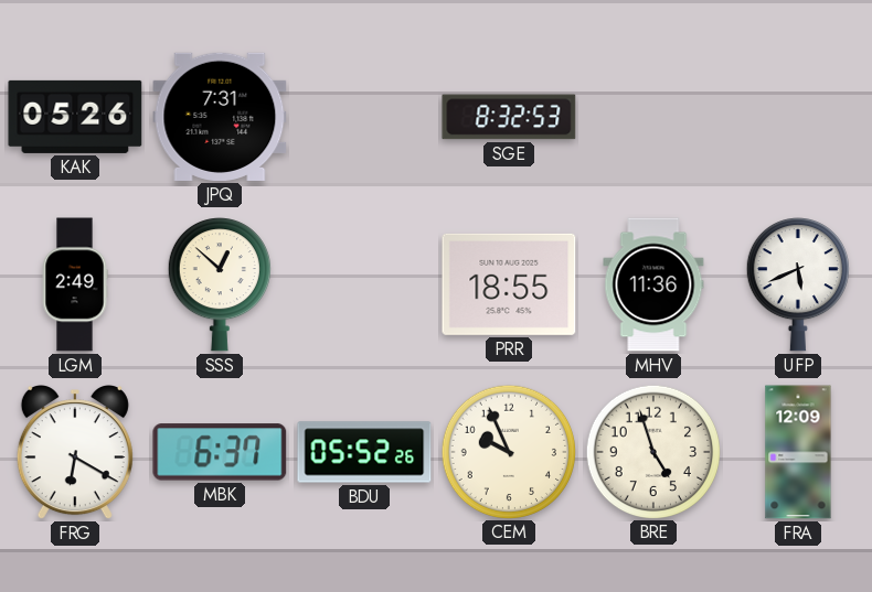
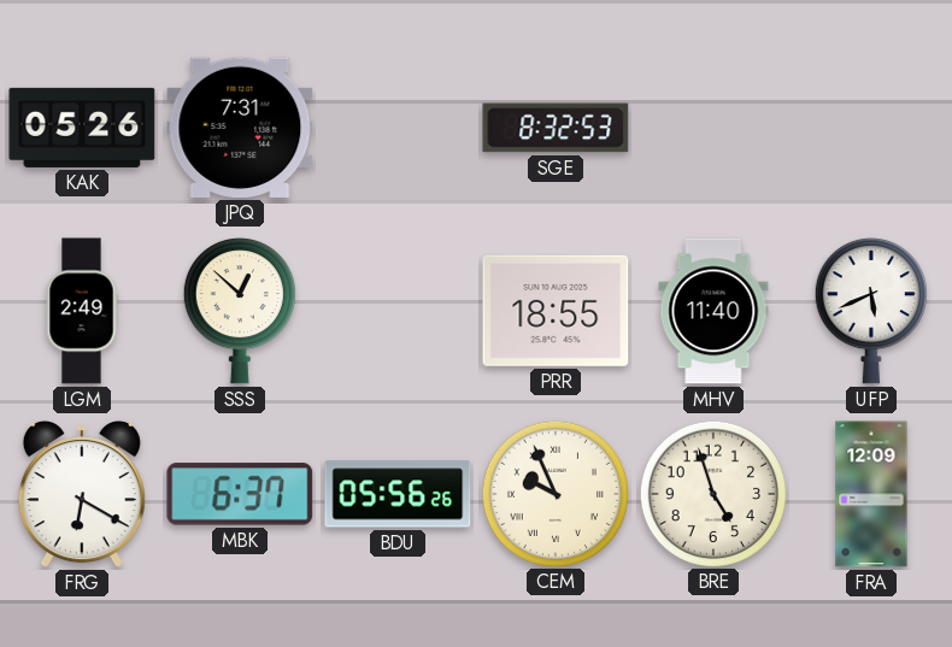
MHV: 11:36 -> 11:40
BDU: 05:52 -> 05:56
CEM numerals: Arabic -> Roman
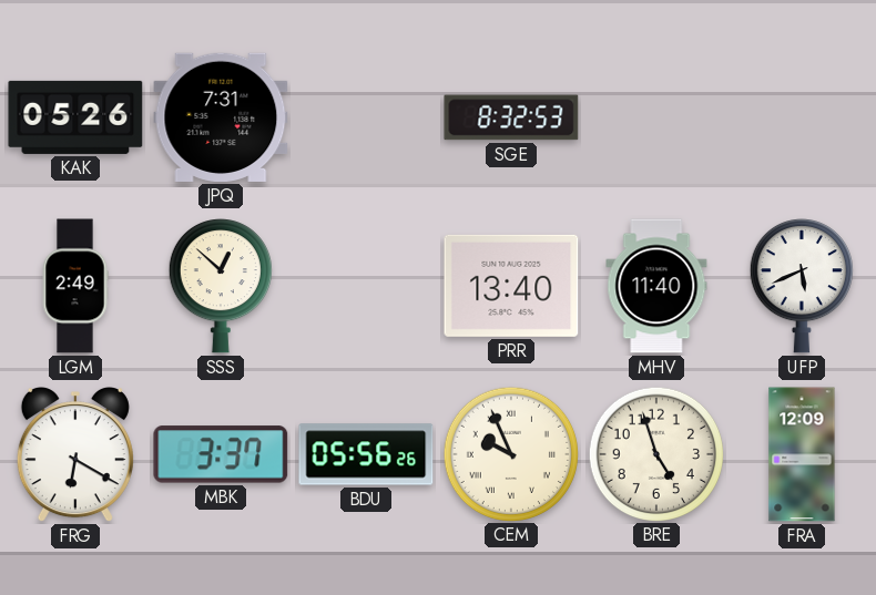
PRR: 18:55 -> 13:40
MBK: 6:37 -> 3:37
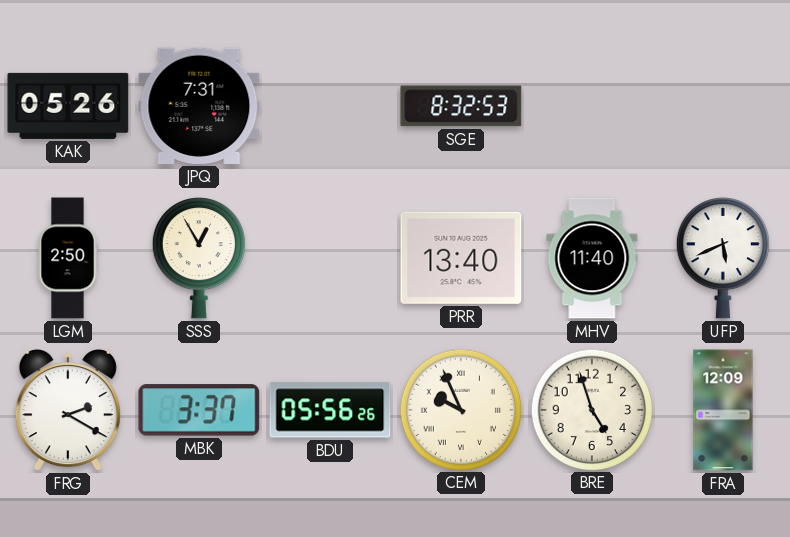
LGM: 2:49 -> 2:50
SSS: 12:52 -> 12:55
FRG: 6:20 -> 2:20
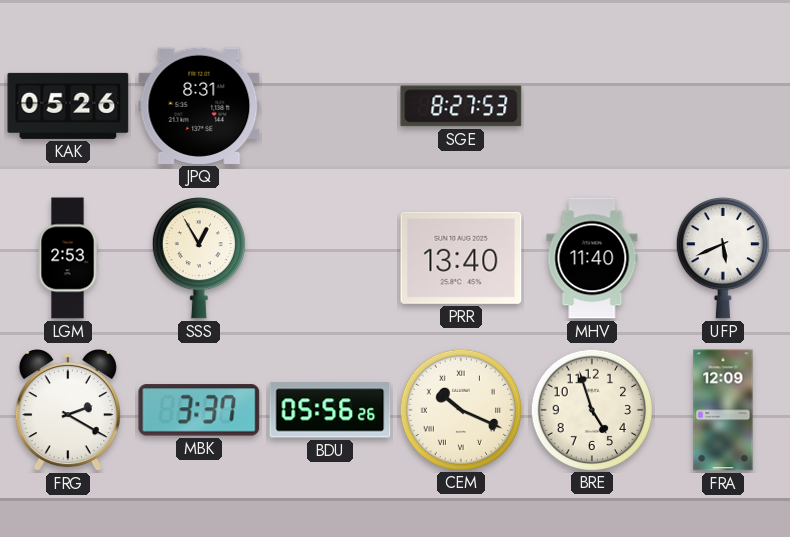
JPQ: 7:31 -> 8:31
SGE: 8:32 -> 8:27
LGM: 2:50 -> 2:53
CEM: 9:56 -> 10:19
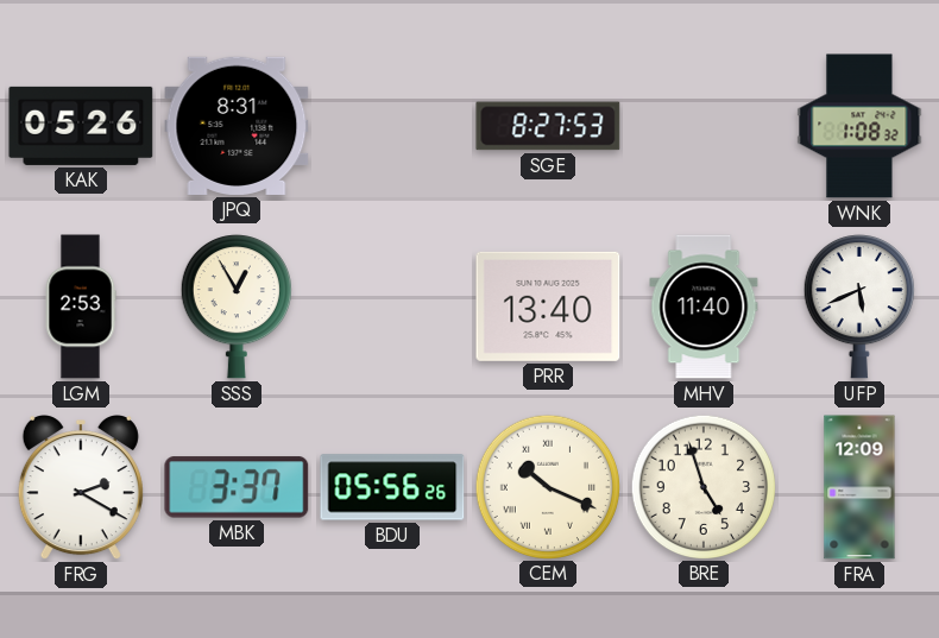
WNK: none -> 1:08
